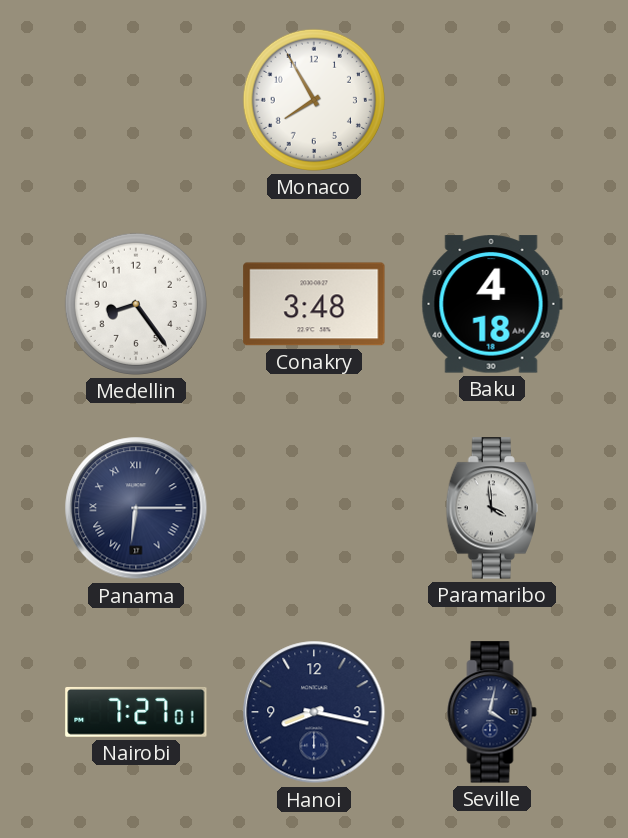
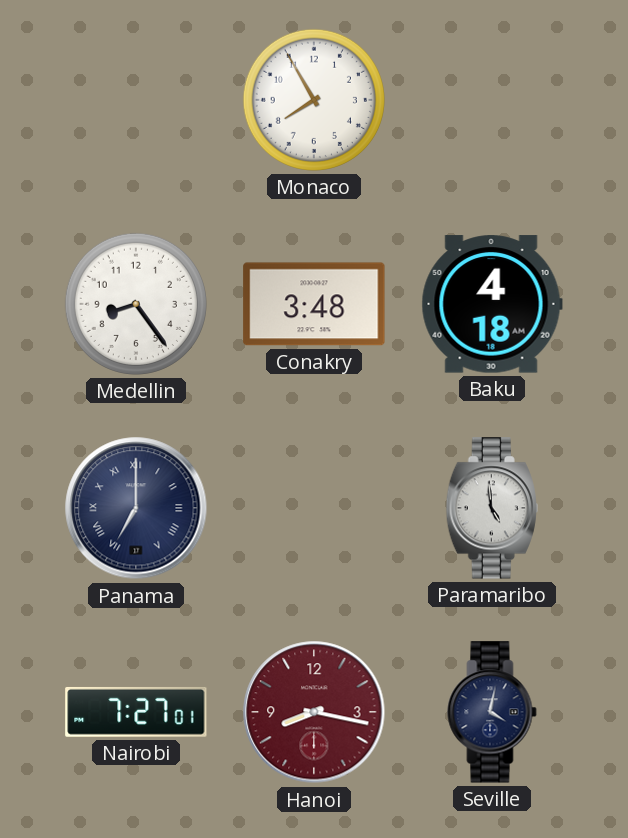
Panama: 6:15 -> 7:00
Paramaribo: 3:59 -> 4:59
Hanoi dial: navy -> burgundy
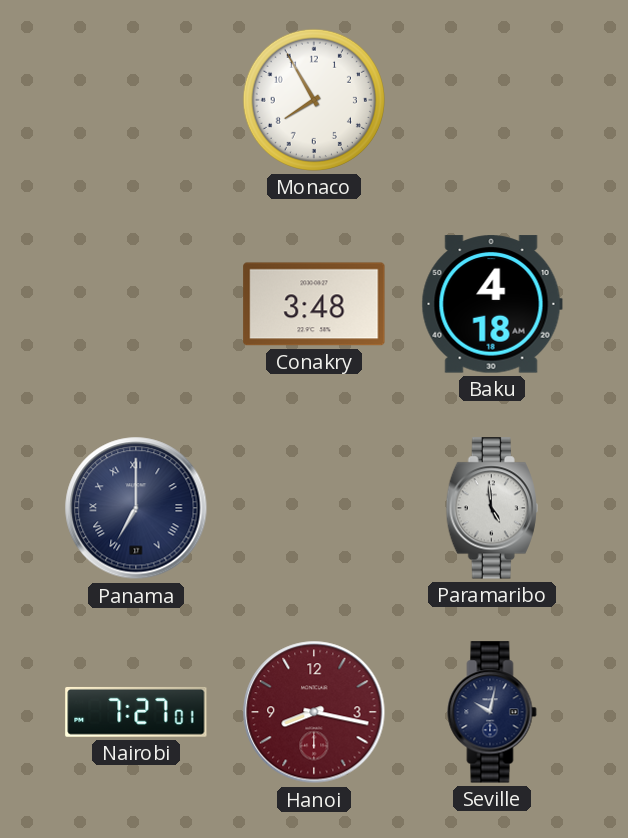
Medellin: 8:24 -> none
Seville: 4:02 -> 10:02
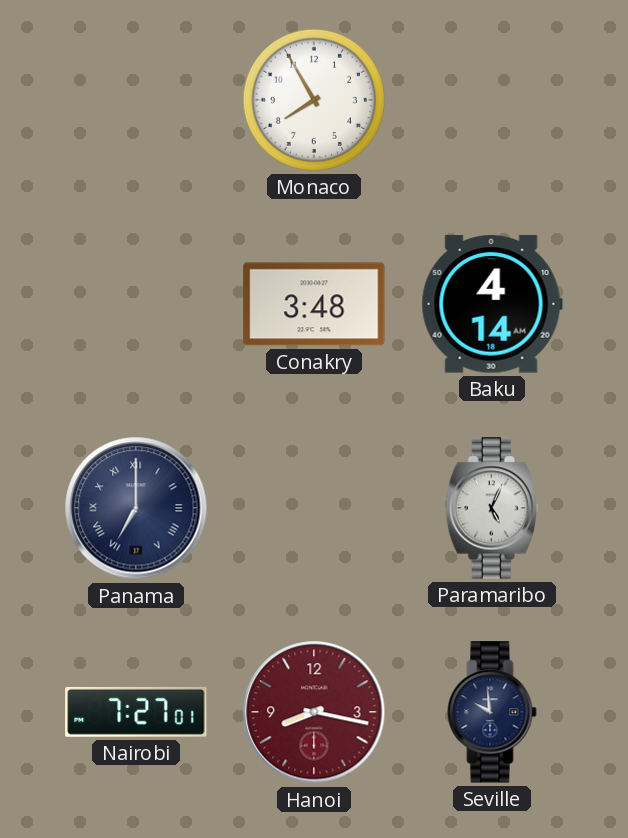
Baku: 4:18 -> 4:14
Paramaribo: 4:59 -> 5:04
Seville: 10:02 -> 9:59
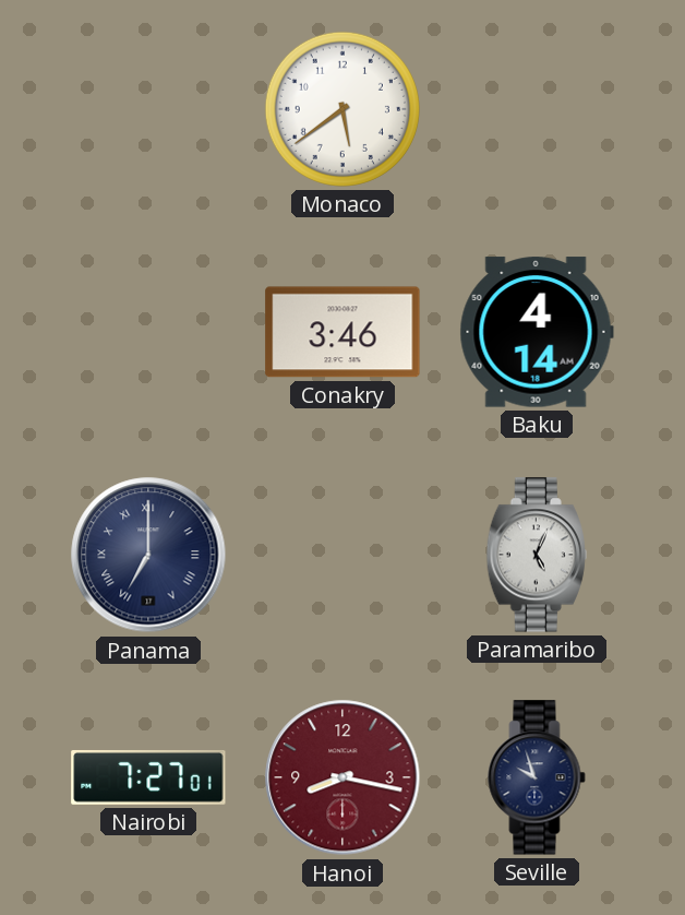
Monaco: 7:55 -> 5:39
Conakry: 3:48 -> 3:46
Seville: 9:59 -> 9:57
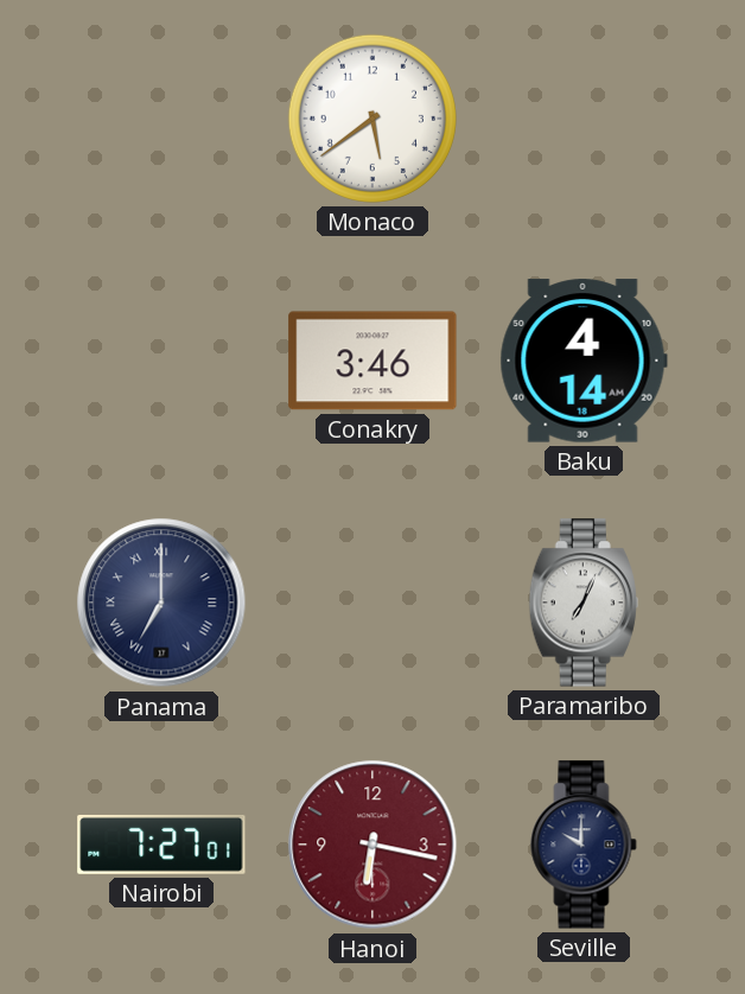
Paramaribo: 5:04 -> 7:04
Hanoi: 8:17 -> 6:17
Seville: 9:57 -> 10:00
